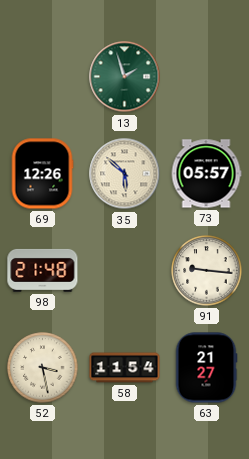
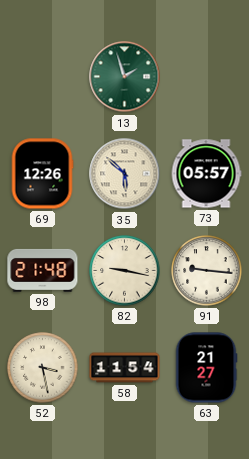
82: none -> 9:17
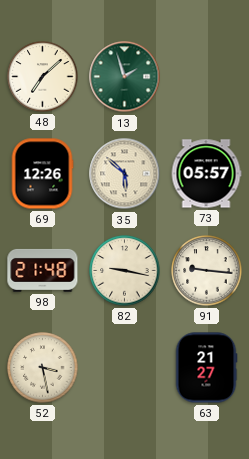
48: none -> 7:08
58: 11:54 -> none
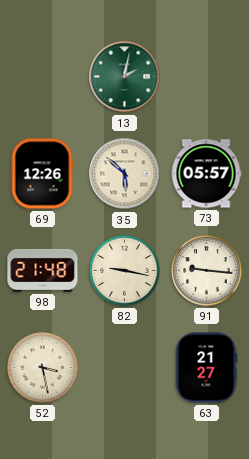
48: 7:08 -> none
13: 1:57 -> 2:02
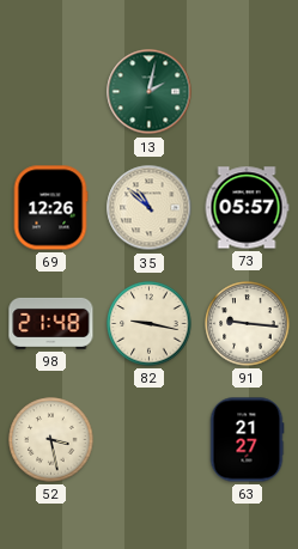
35: 5:52 -> 10:52
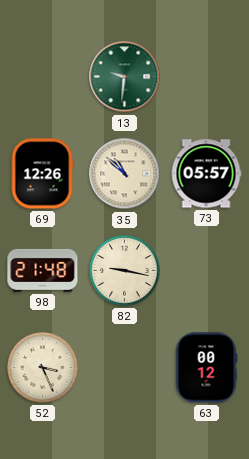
13: 2:02 -> 9:31
91: 9:16 -> none
52: 3:28 -> 3:26
63: 21:27 -> 00:12
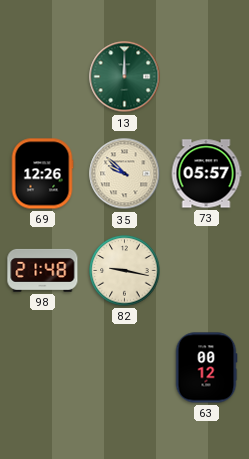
13: 9:31 -> 12:00
35: 10:52 -> 9:52
52: 3:26 -> none
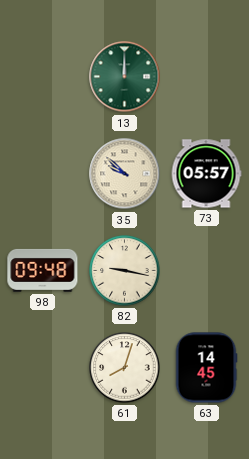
69: 12:26 -> none
98: 21:48 -> 09:48
61: none -> 8:03
63: 00:12 -> 14:45
